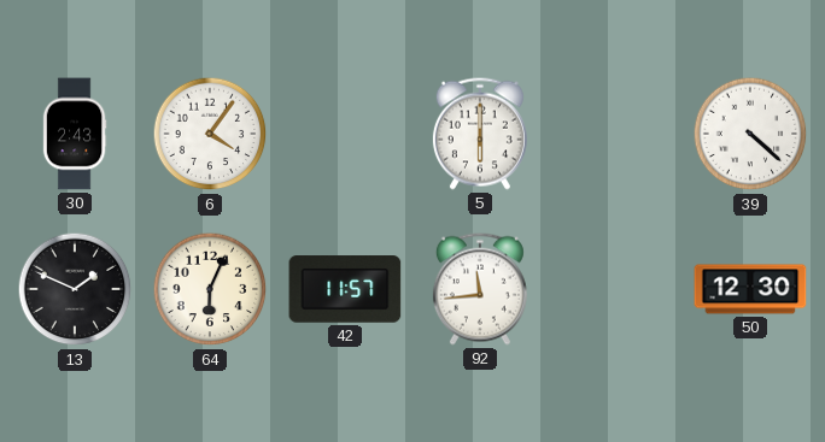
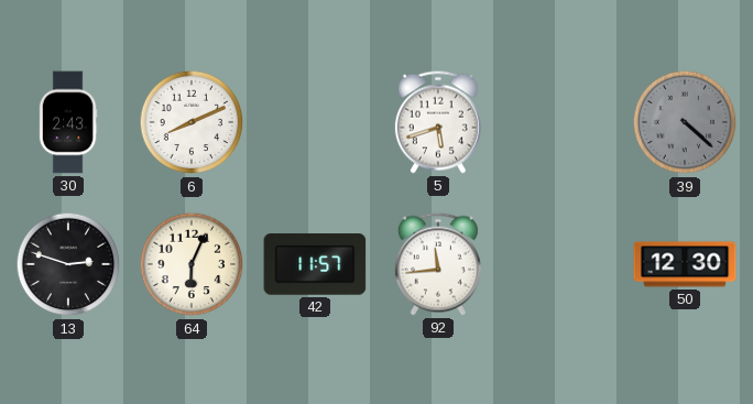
6: 4:06 -> 8:11
5: 6:00 -> 5:42
39 dial: white -> grey
13: 1:49 -> 2:48
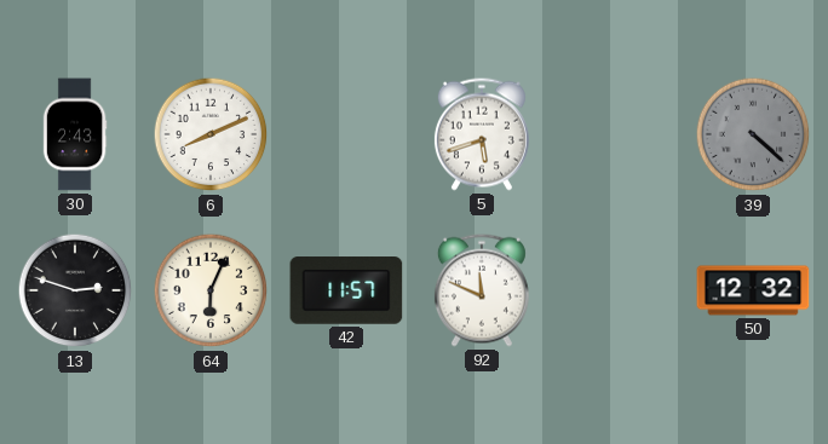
92: 11:44 -> 11:49
50: 12:30 -> 12:32
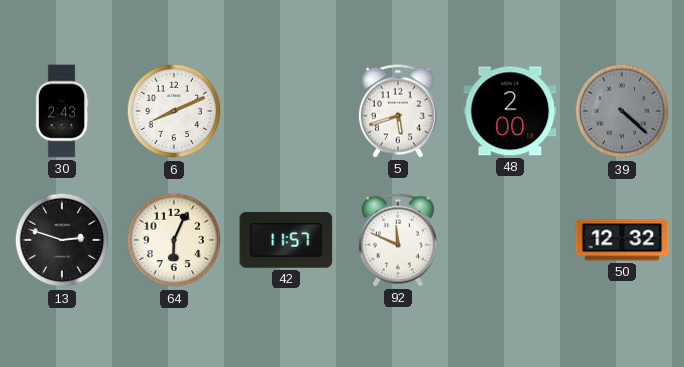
48: none -> 2:00
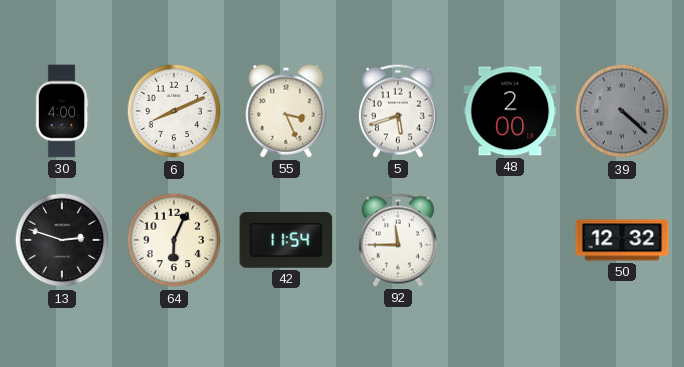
30: 2:43 -> 4:00
55: none -> 3:26
42: 11:57 -> 11:54
92: 11:49 -> 11:45
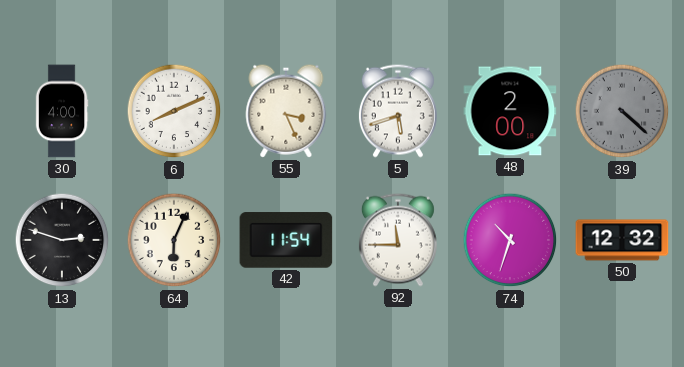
74: none -> 10:33
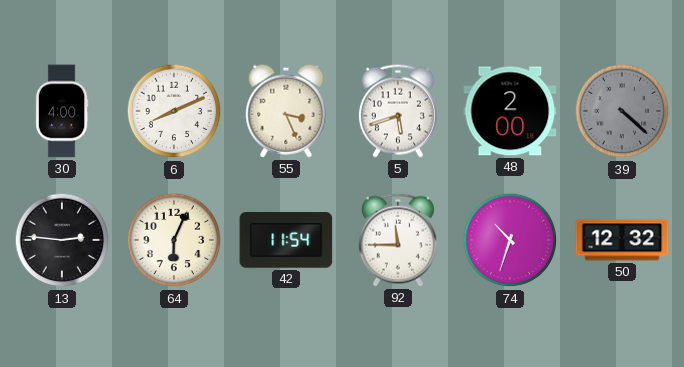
13: 2:48 -> 2:46
